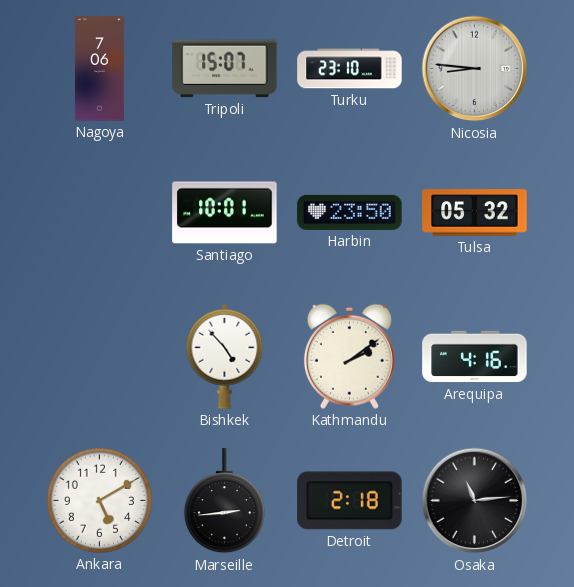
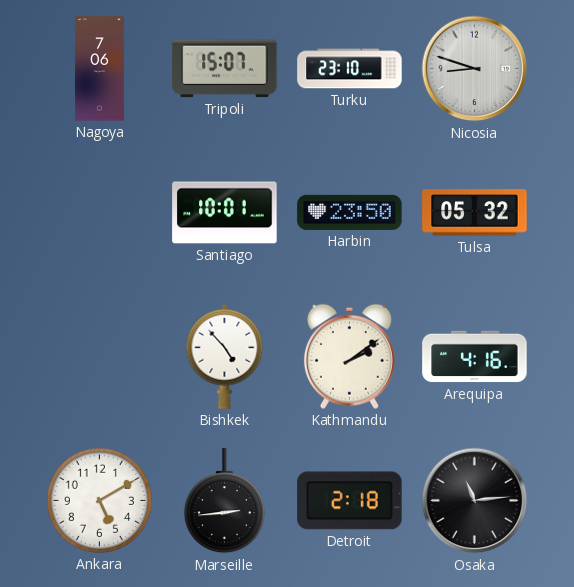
Nicosia: 8:46 -> 8:48
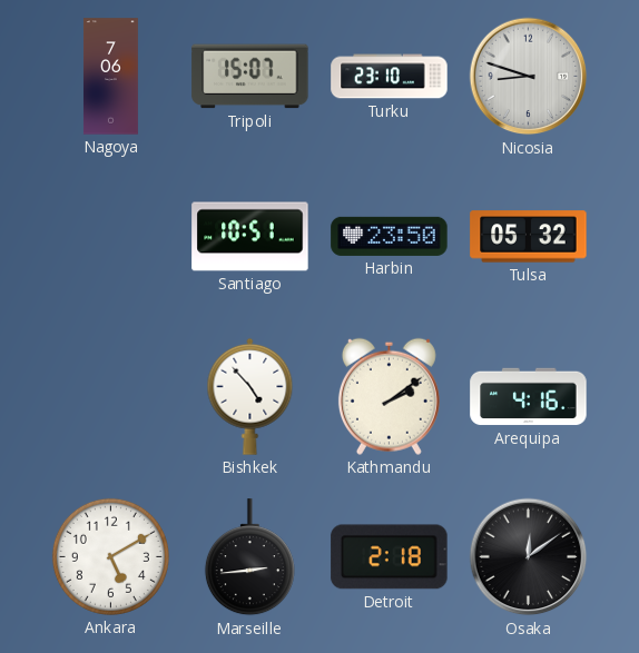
Santiago: 10:01 -> 10:51
Osaka: 11:14 -> 12:09
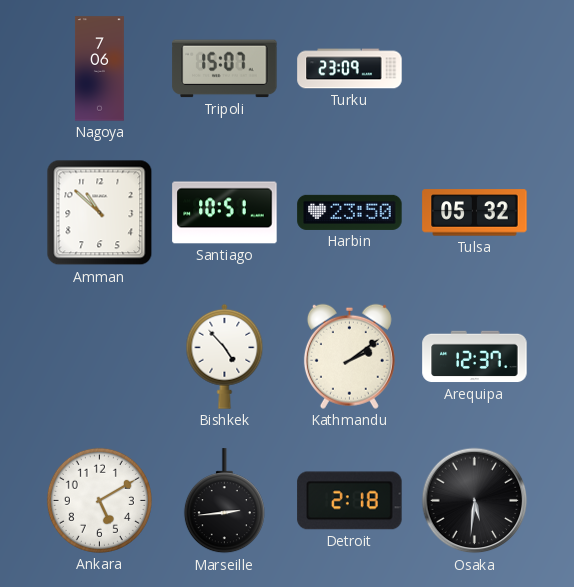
Turku: 23:10 -> 23:09
Nicosia: 8:48 -> none
Amman: none -> 10:52
Arequipa: 4:16 -> 12:37
Osaka: 12:09 -> 5:31
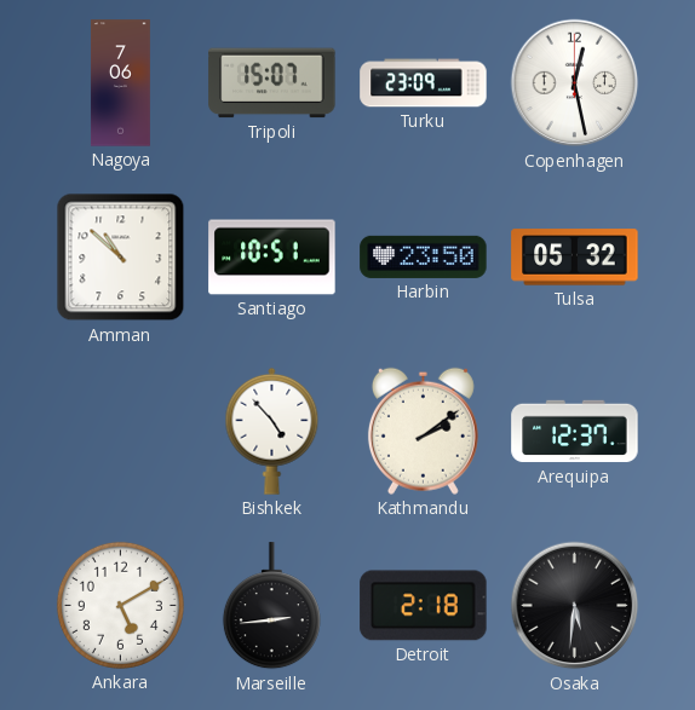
Copenhagen: none -> 12:28
